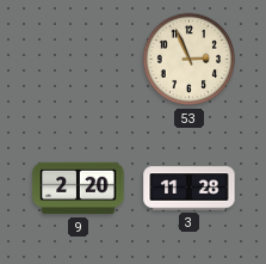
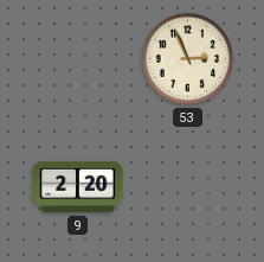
3: 11:28 -> none
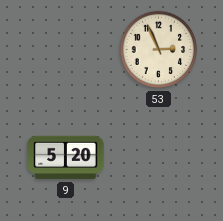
9: 2:20 -> 5:20
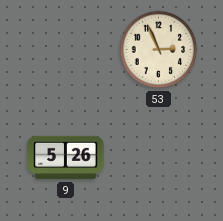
9: 5:20 -> 5:26
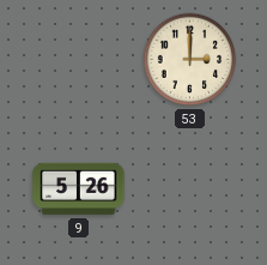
53: 2:56 -> 3:00
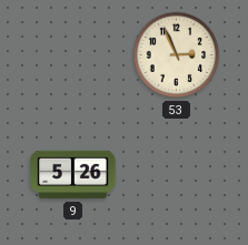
53: 3:00 -> 2:56
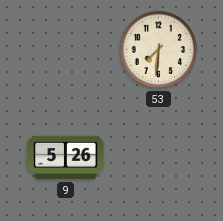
53: 2:56 -> 7:31
